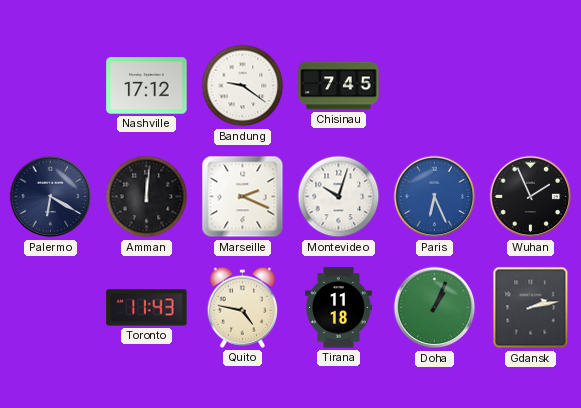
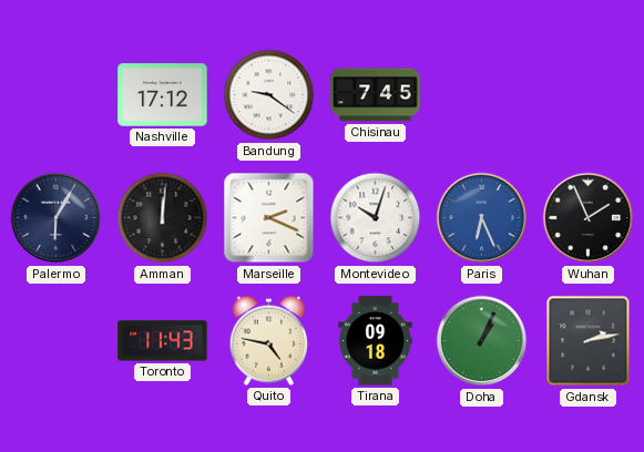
Palermo: 6:20 -> 6:05
Tirana: 11:18 -> 09:18
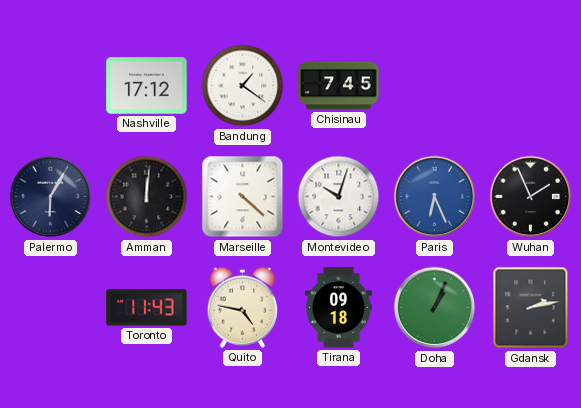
Bandung: 9:21 -> 1:21
Marseille: 2:19 -> 4:22
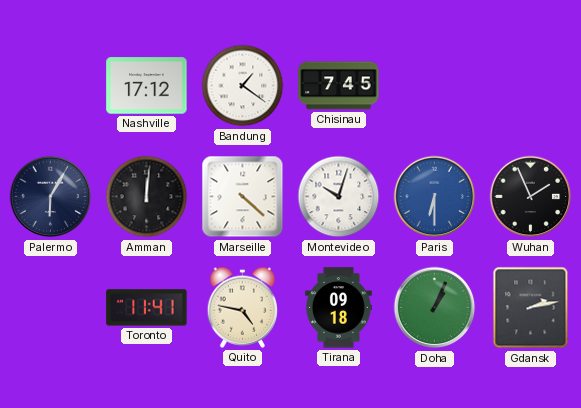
Paris: 6:26 -> 6:30
Toronto: 11:43 -> 11:41
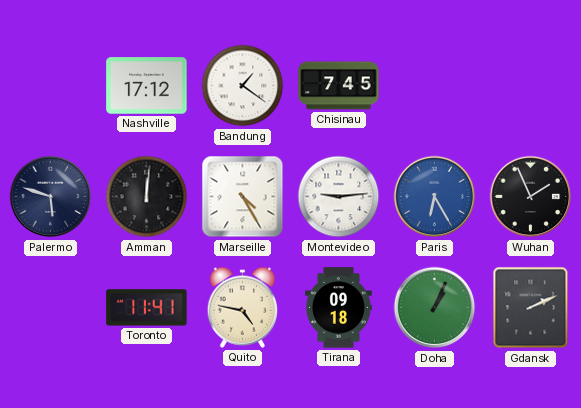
Palermo: 6:05 -> 5:48
Marseille: 4:22 -> 4:25
Montevideo: 10:03 -> 9:14
Paris: 6:30 -> 6:25
Gdansk: 2:13 -> 2:11
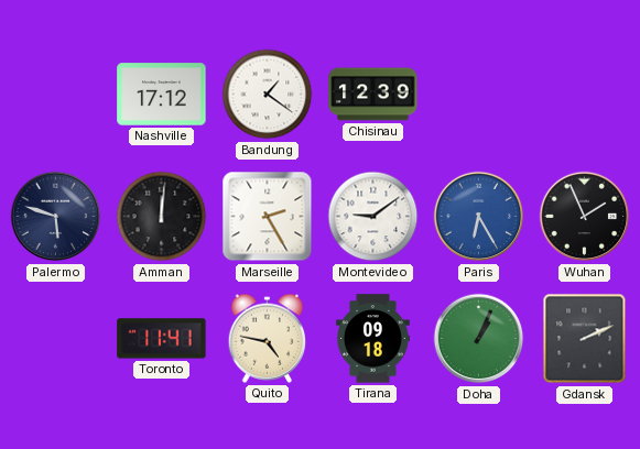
Chisinau: 7:45 -> 12:39
Marseille: 4:25 -> 2:25
Montevideo: 9:14 -> 9:09
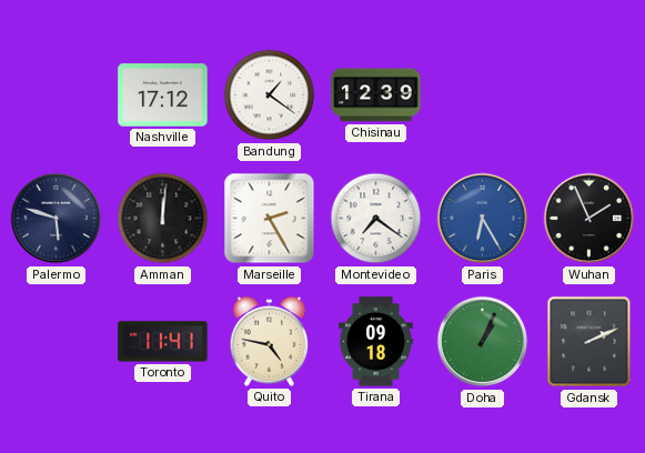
Montevideo: 9:09 -> 7:21
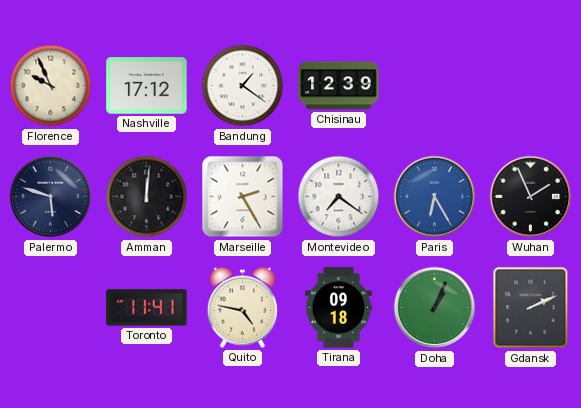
Florence: none -> 9:56
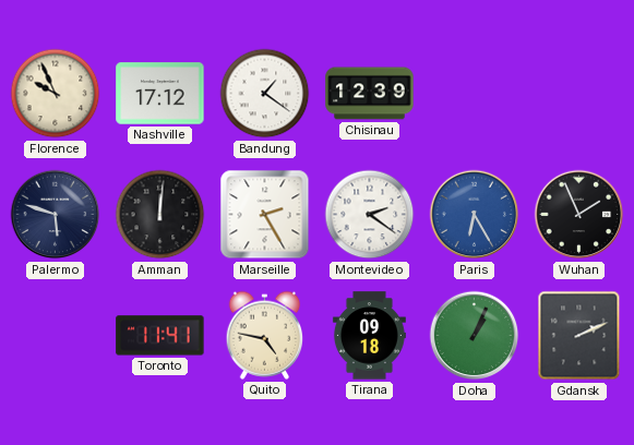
Montevideo: 7:21 -> 2:21
